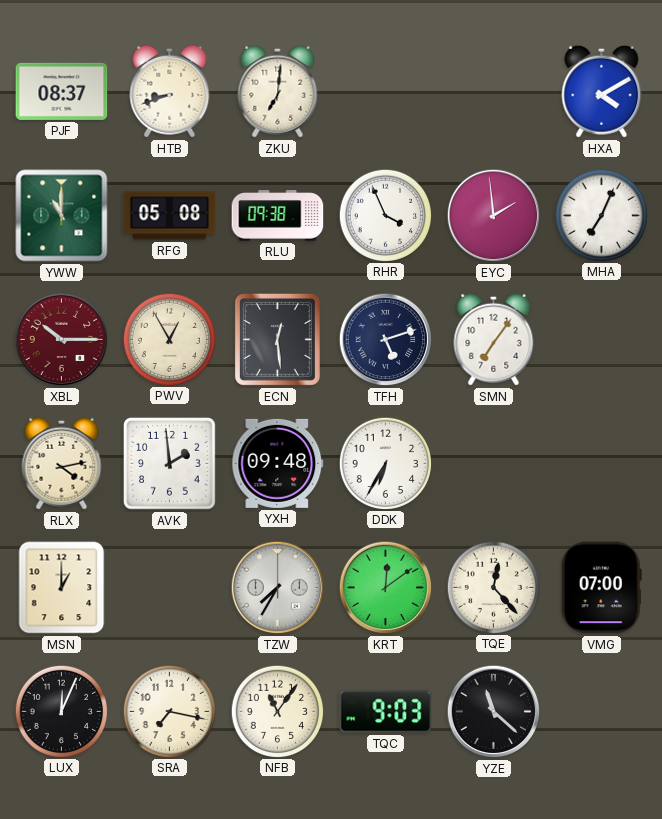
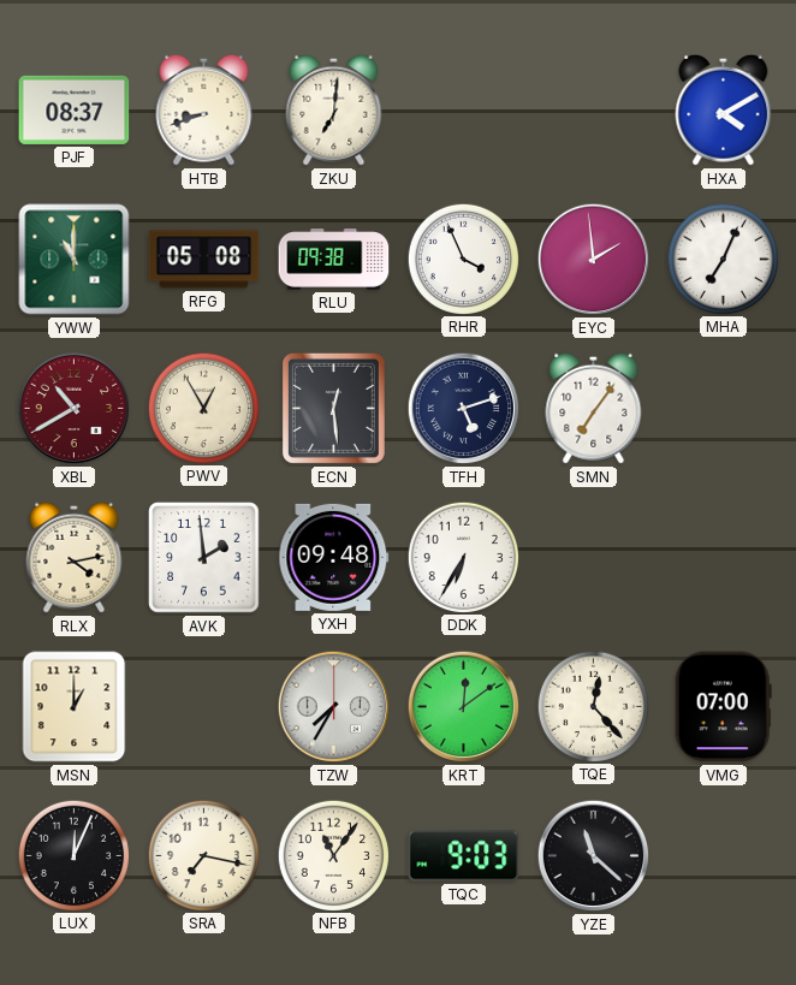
XBL: 10:15 -> 10:40
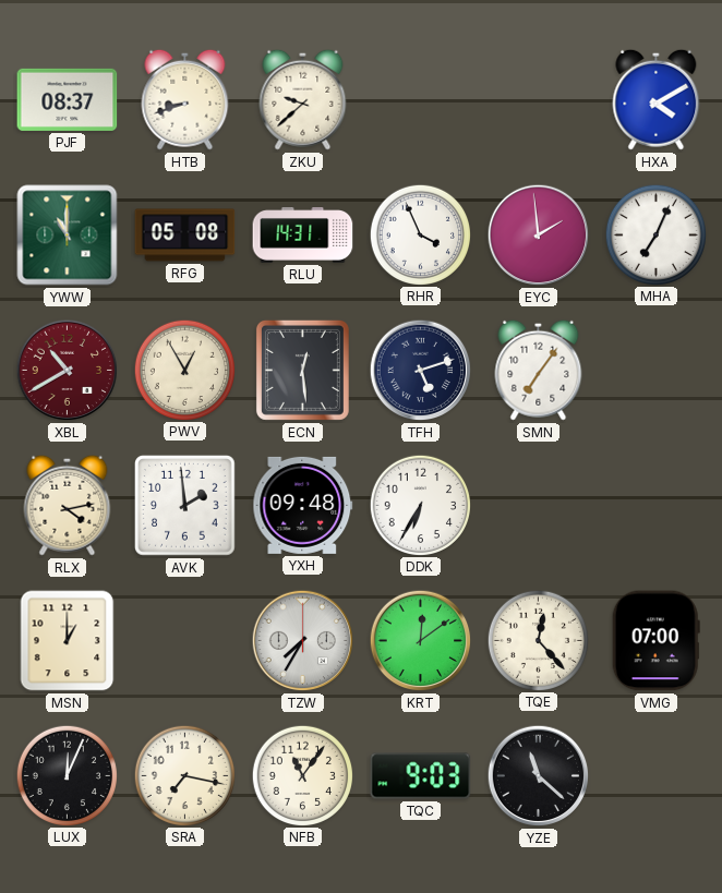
ZKU: 7:01 -> 9:38
RLU: 09:38 -> 14:31
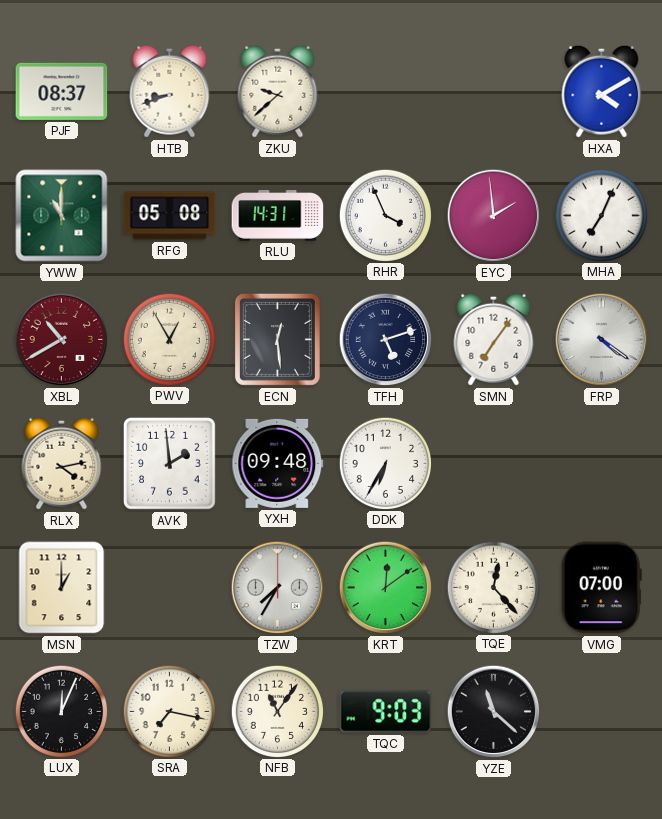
FRP: none -> 4:21
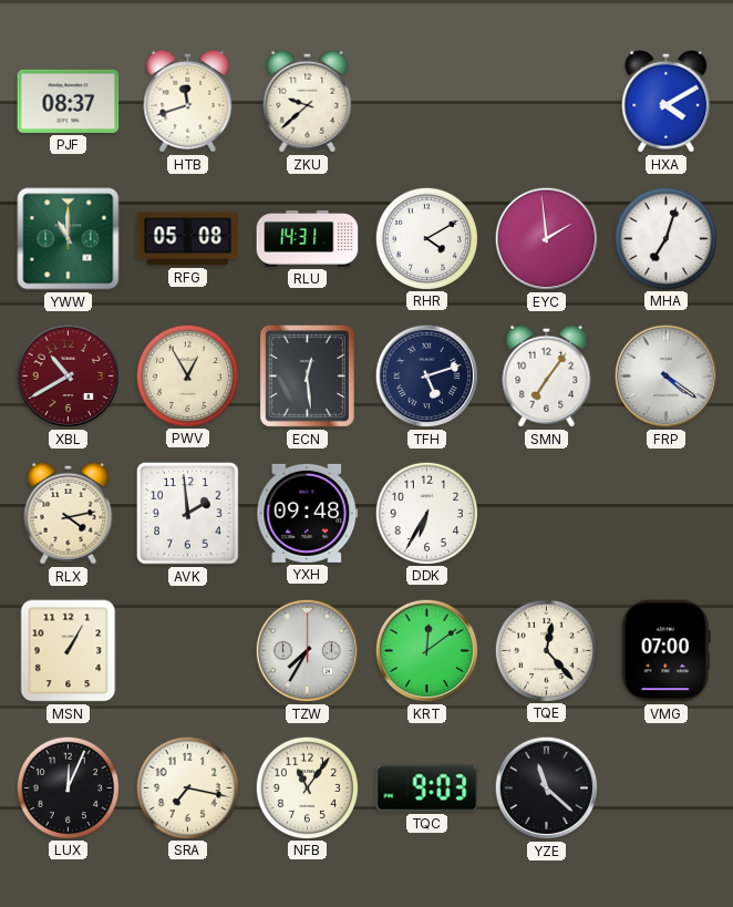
HTB: 8:42 -> 11:42
RHR: 3:56 -> 4:10
MHA: 7:04 -> 7:03
MSN: 1:00 -> 1:05
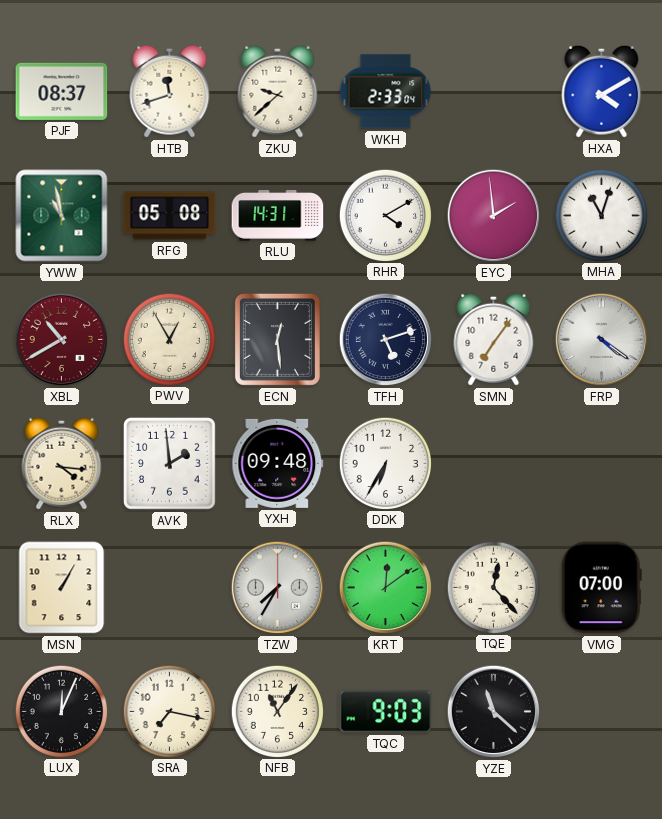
WKH: none -> 2:33
YWW: 11:00 -> 10:58
MHA: 7:03 -> 11:03
RLX: 4:13 -> 4:16
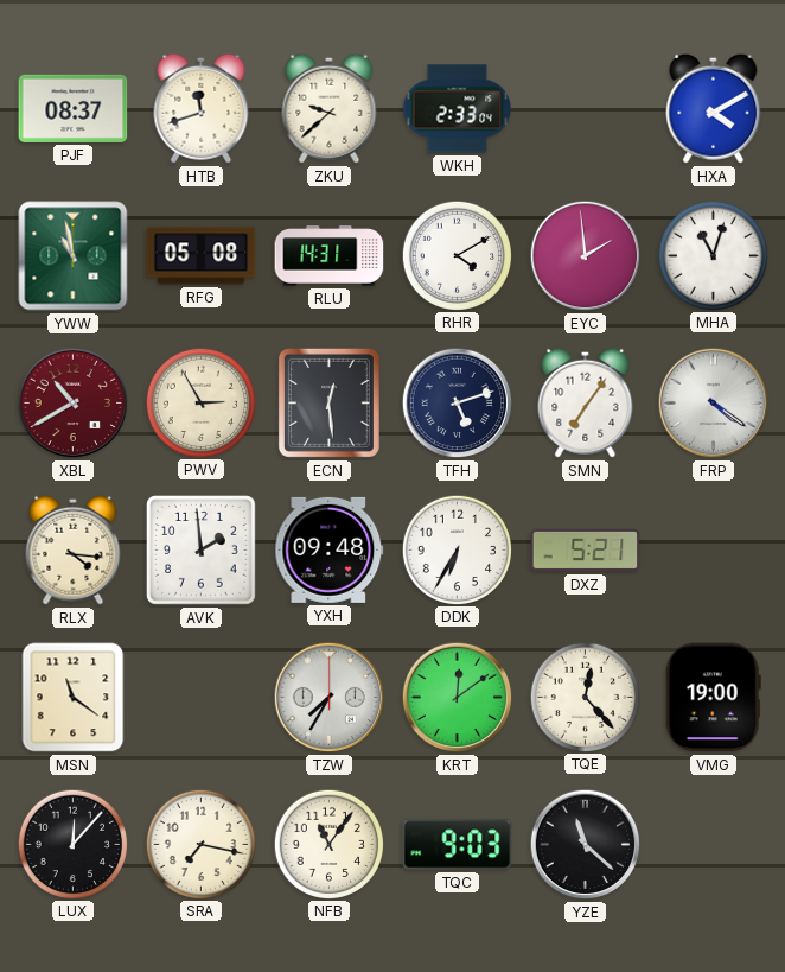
PWV: 12:55 -> 2:55
DXZ: none -> 5:21
MSN: 1:05 -> 11:21
VMG: 07:00 -> 19:00
LUX: 12:04 -> 12:07
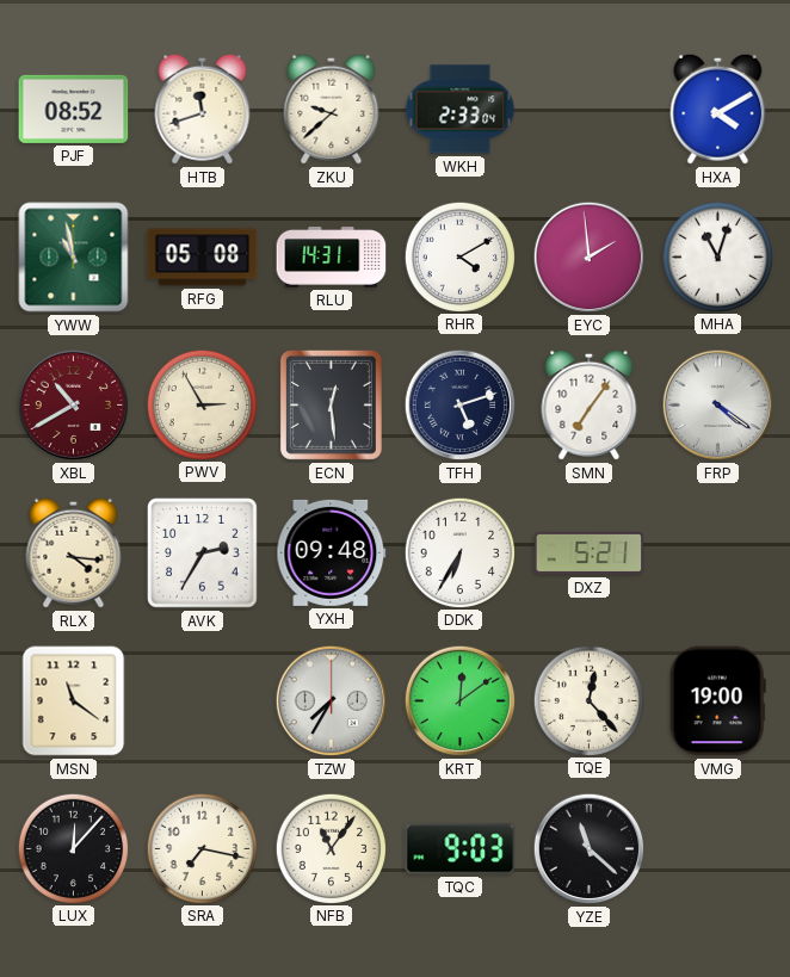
PJF: 08:37 -> 08:52
AVK: 1:59 -> 2:35
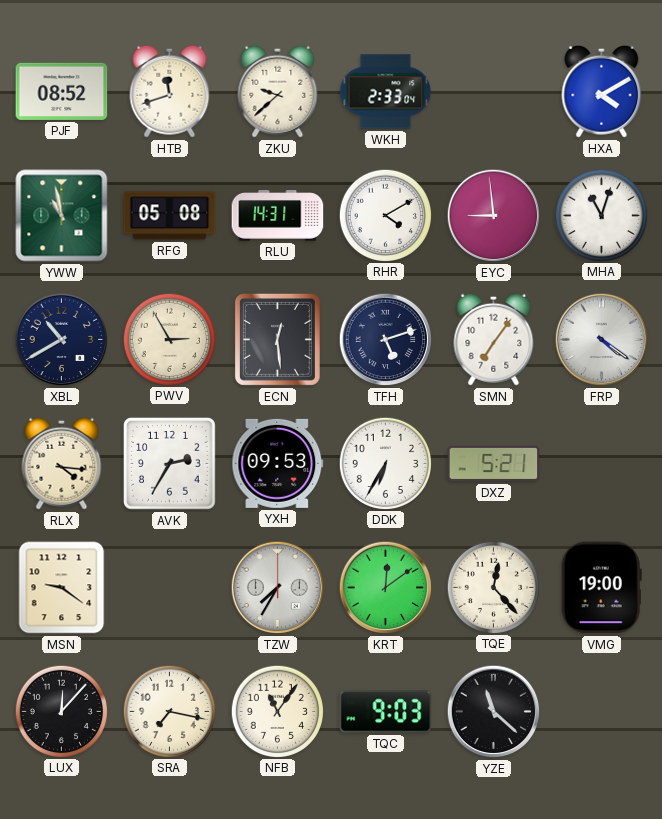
EYC: 1:59 -> 8:59
XBL dial: burgundy -> navy
YXH: 09:48 -> 09:53
MSN: 11:21 -> 9:21
